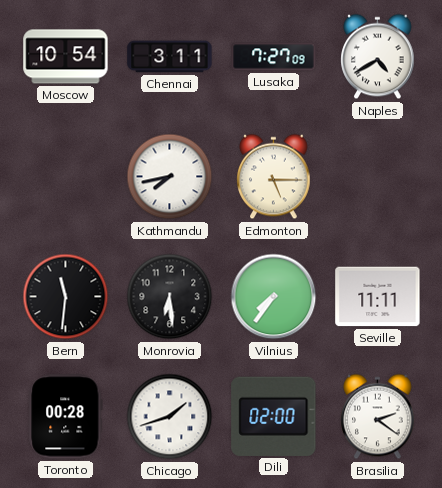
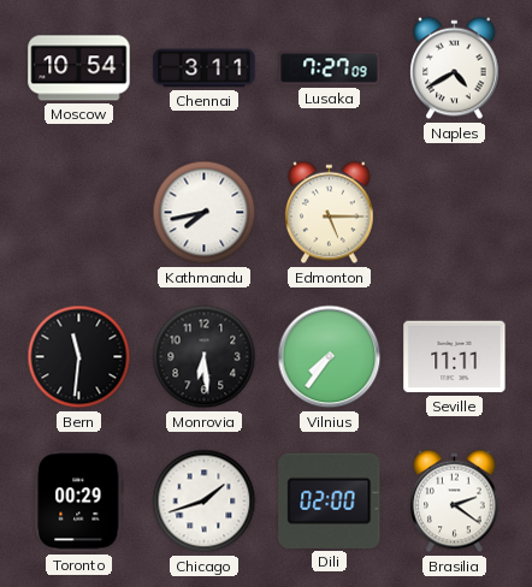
Toronto: 00:28 -> 00:29
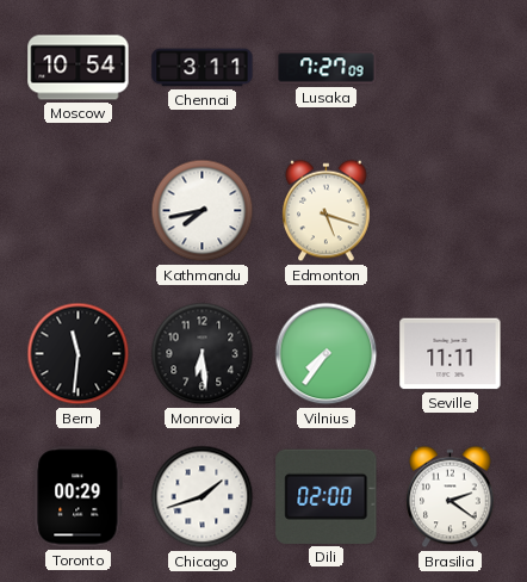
Naples: 4:40 -> none
Edmonton: 5:15 -> 5:18
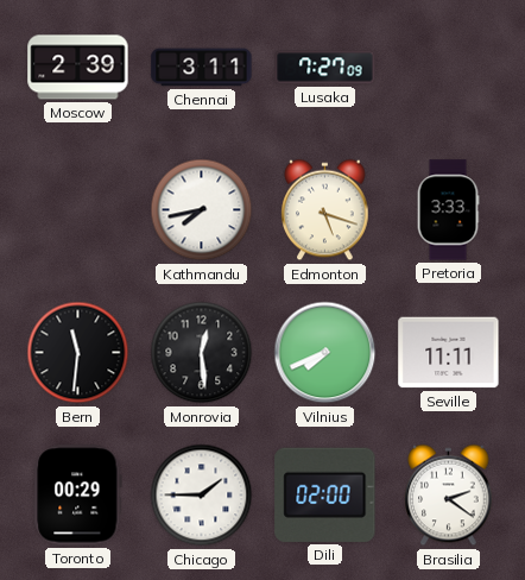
Moscow: 10:54 -> 2:39
Pretoria: none -> 3:33
Monrovia: 6:29 -> 12:29
Vilnius: 7:36 -> 7:41
Chicago: 1:42 -> 1:45
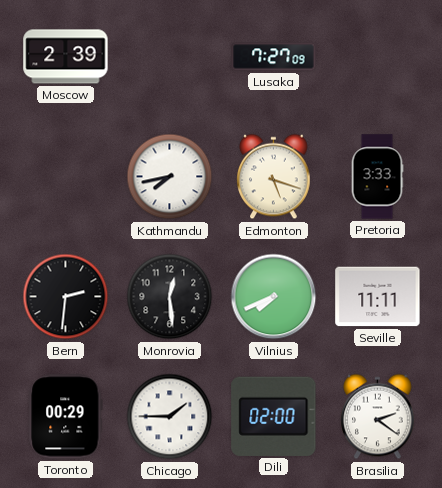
Chennai: 3:11 -> none
Bern: 11:31 -> 2:31
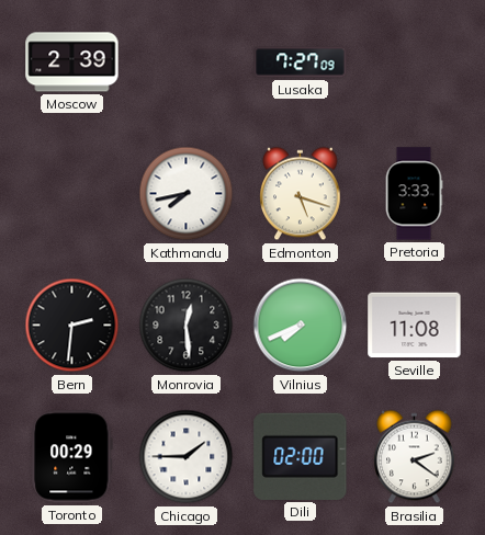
Seville: 11:11 -> 11:08
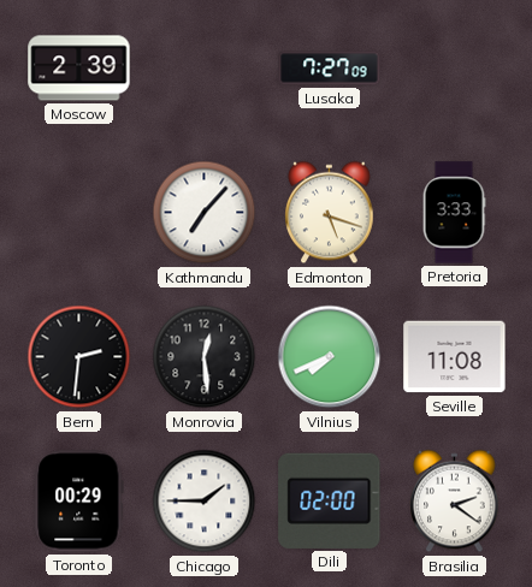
Kathmandu: 7:43 -> 7:07
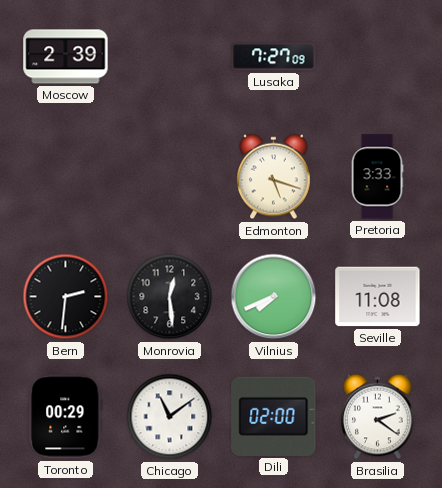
Kathmandu: 7:07 -> none
Chicago: 1:45 -> 11:09
